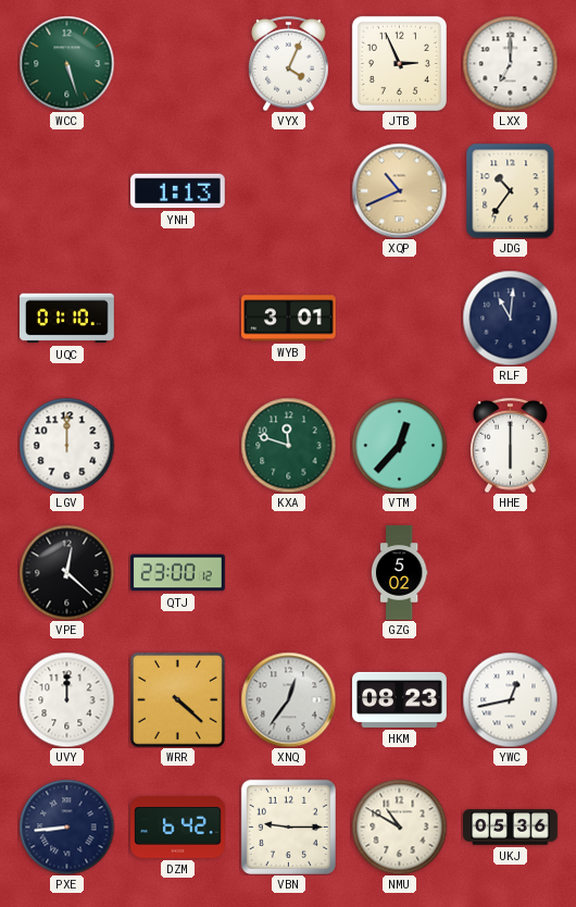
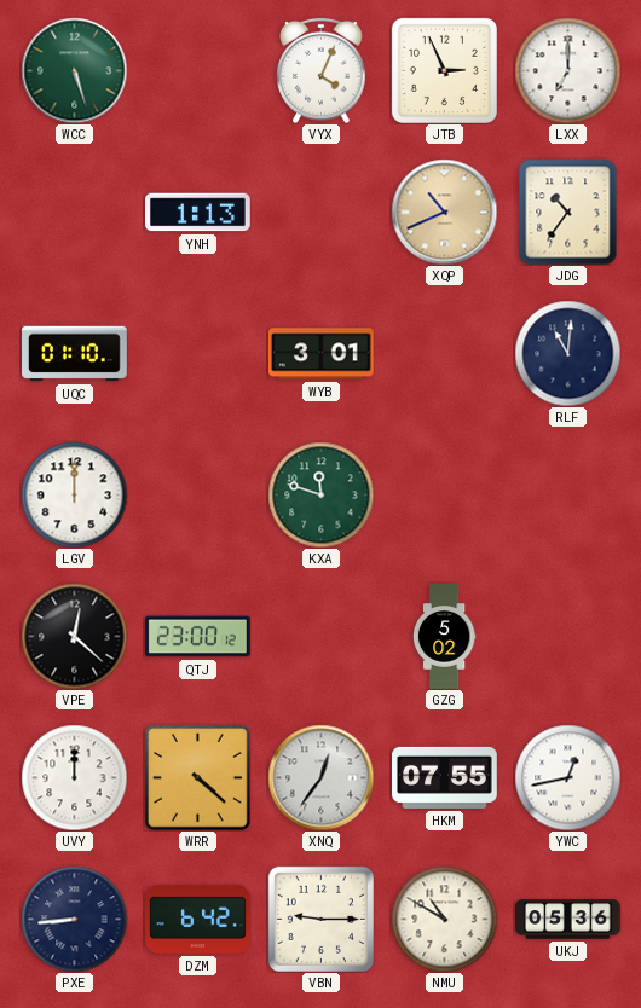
VTM: 12:37 -> none
HHE: 6:00 -> none
HKM: 08:23 -> 07:55
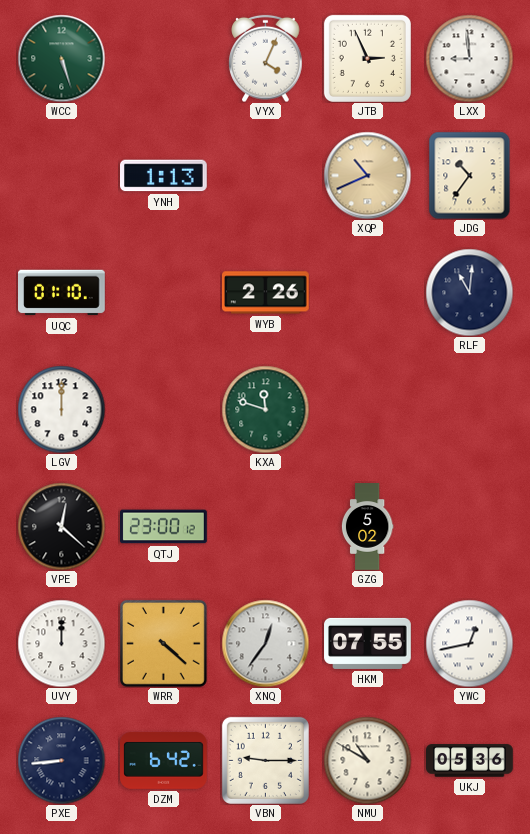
LXX: 7:00 -> 8:59
WYB: 3:01 -> 2:26
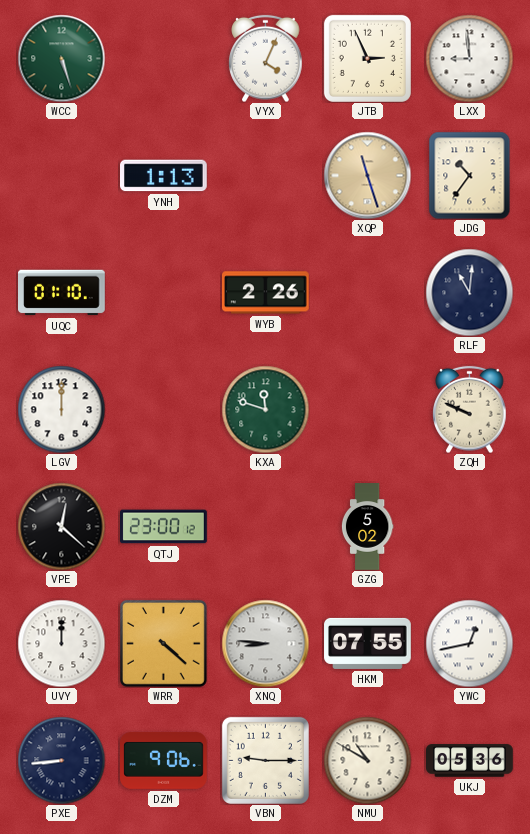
XQP: 10:41 -> 11:27
ZQH: none -> 9:49
XNQ: 12:36 -> 8:46
DZM: 6:42 -> 9:06
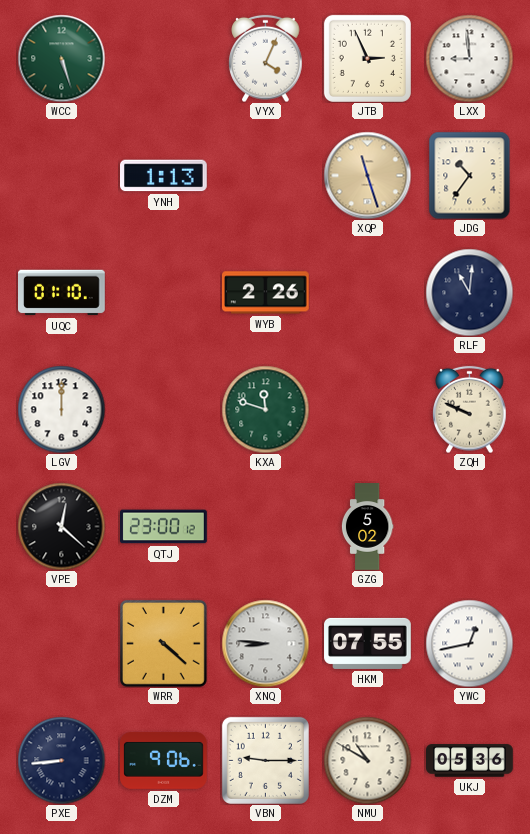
UVY: 12:00 -> none
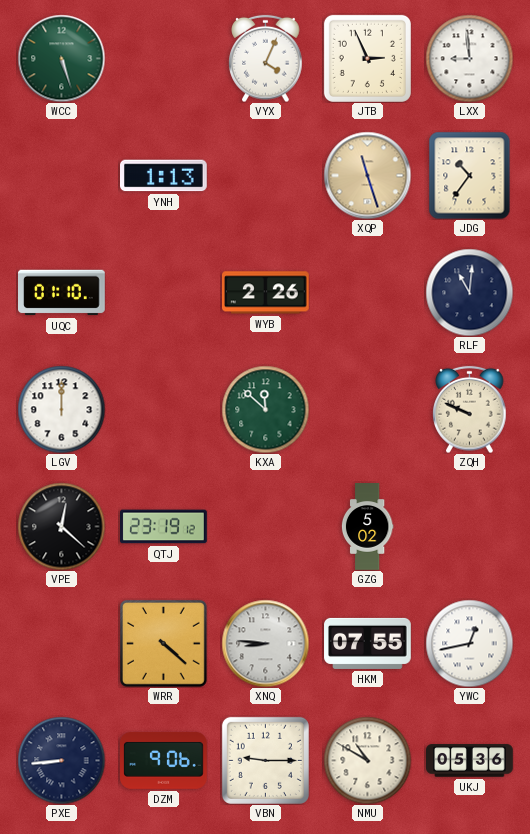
KXA: 11:48 -> 11:52
QTJ: 23:00 -> 23:19
